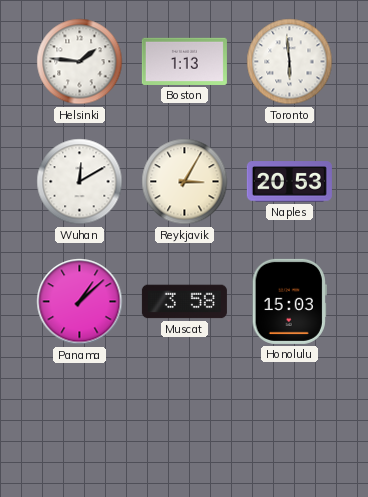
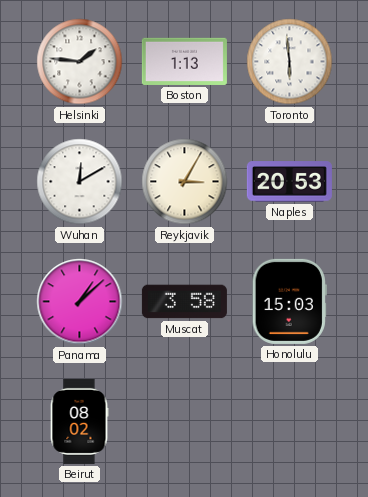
Beirut: none -> 08:02
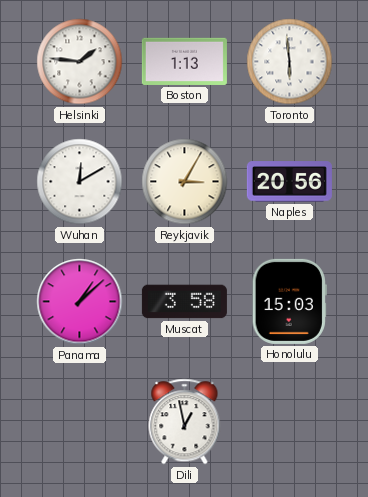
Naples: 20:53 -> 20:56
Beirut: 08:02 -> none
Dili: none -> 12:58
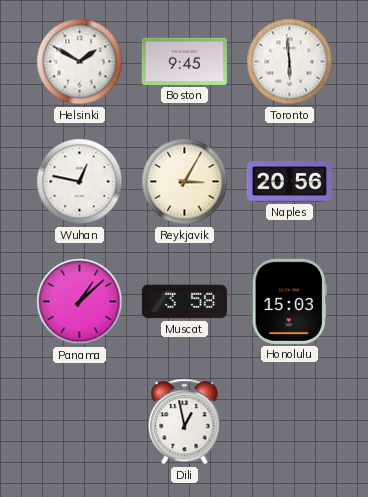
Helsinki: 1:46 -> 1:50
Boston: 1:13 -> 9:45
Wuhan: 12:10 -> 12:47
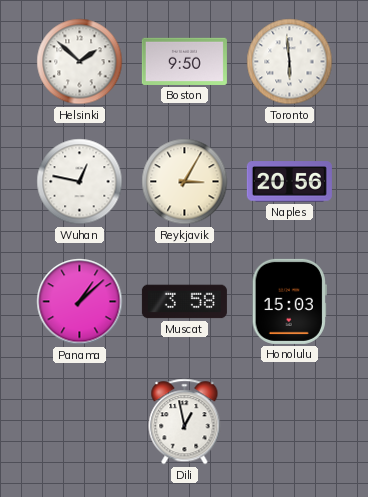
Helsinki: 1:50 -> 1:52
Boston: 9:45 -> 9:50
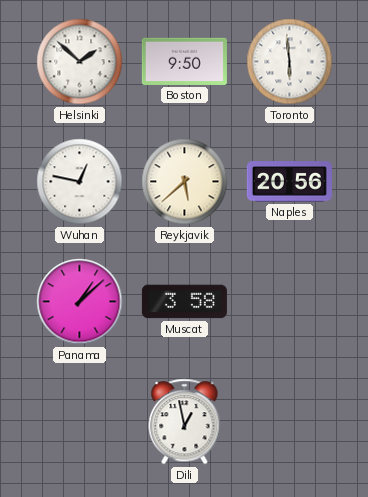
Reykjavik: 3:05 -> 5:38
Honolulu: 15:03 -> none
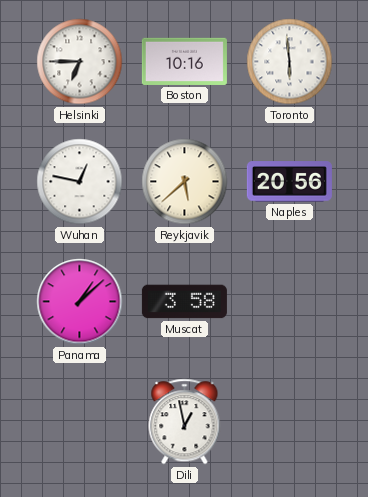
Helsinki: 1:52 -> 6:45
Boston: 9:50 -> 10:16
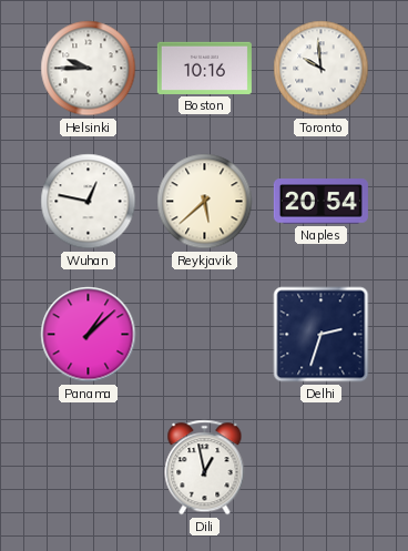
Helsinki: 6:45 -> 9:45
Toronto: 5:59 -> 9:59
Naples: 20:56 -> 20:54
Muscat: 3:58 -> none
Delhi: none -> 2:33
